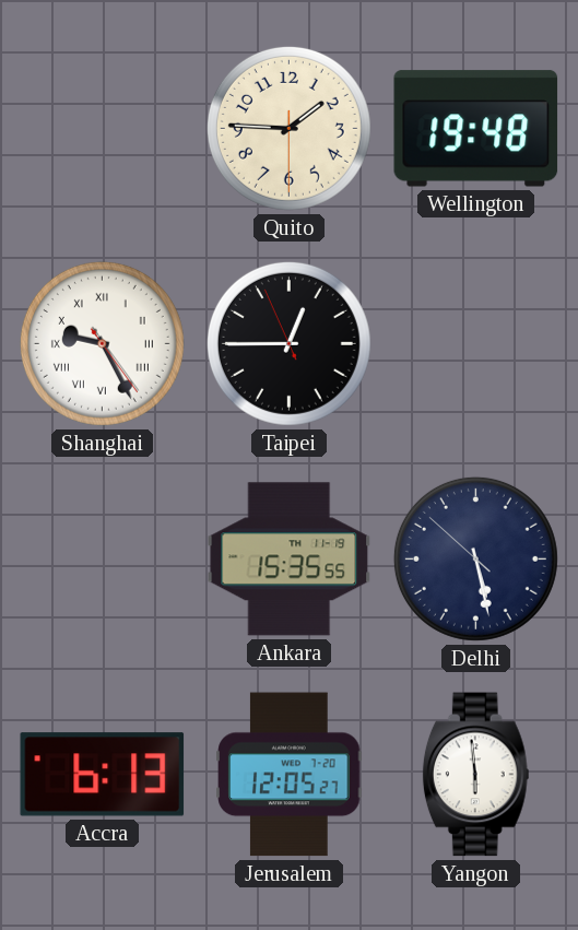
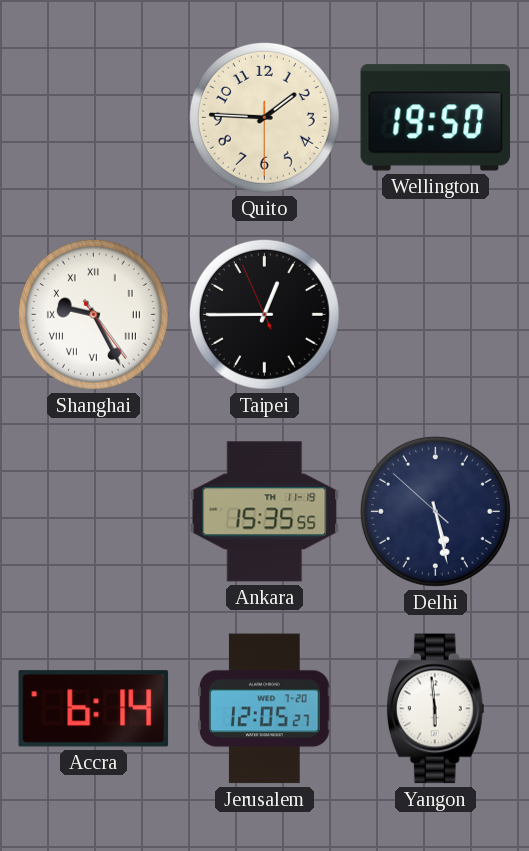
Wellington: 19:48 -> 19:50
Accra: 6:13 -> 6:14
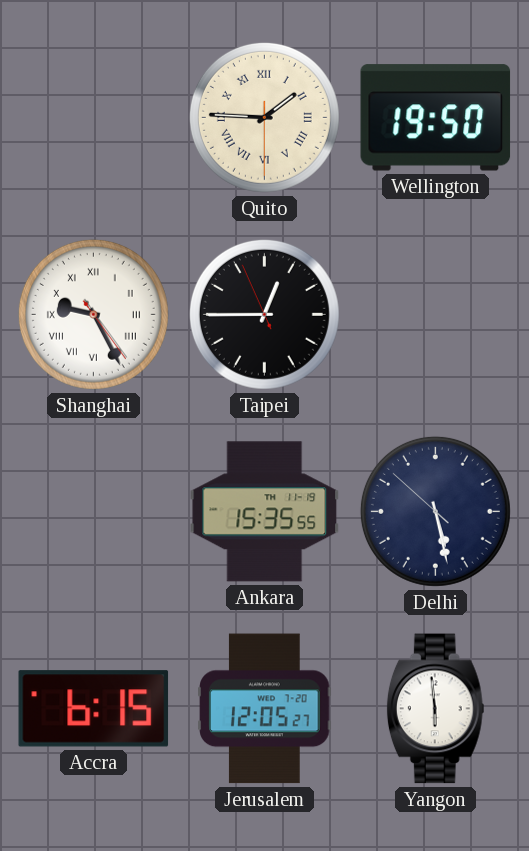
Quito numerals: Arabic -> Roman
Accra: 6:14 -> 6:15
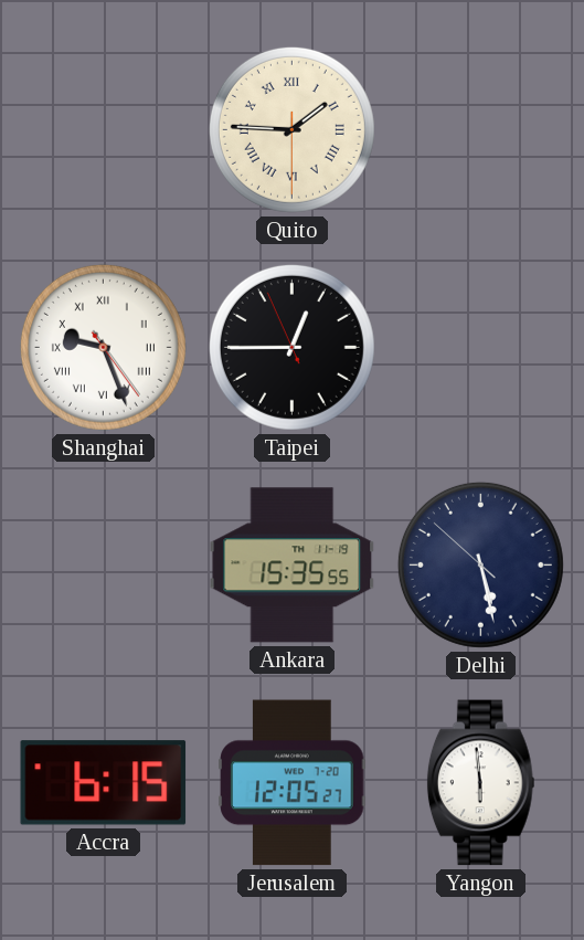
Wellington: 19:50 -> none
Shanghai: 9:25 -> 9:26
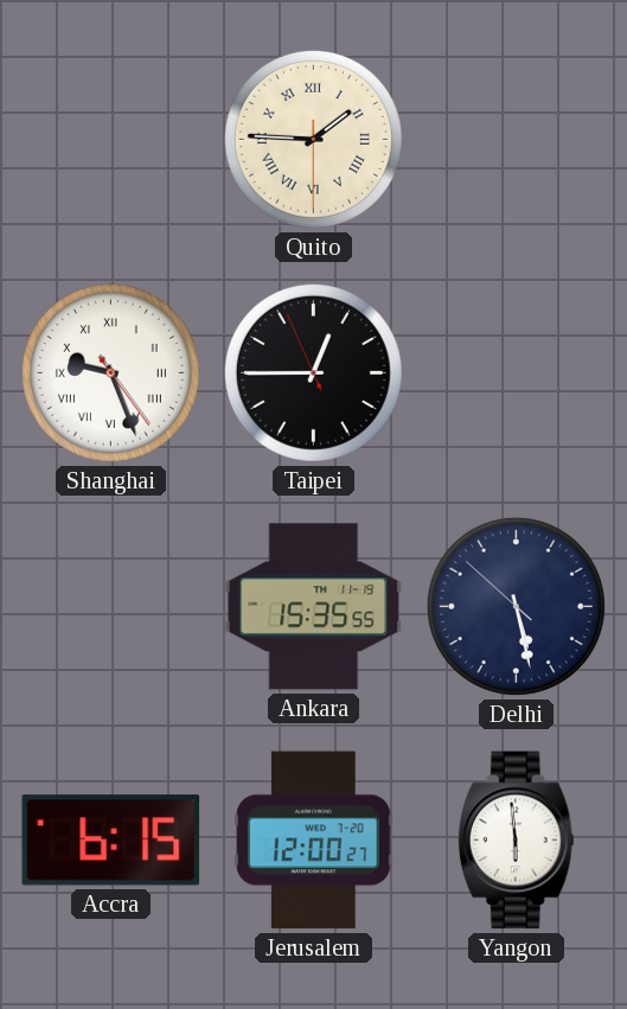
Jerusalem: 12:05 -> 12:00
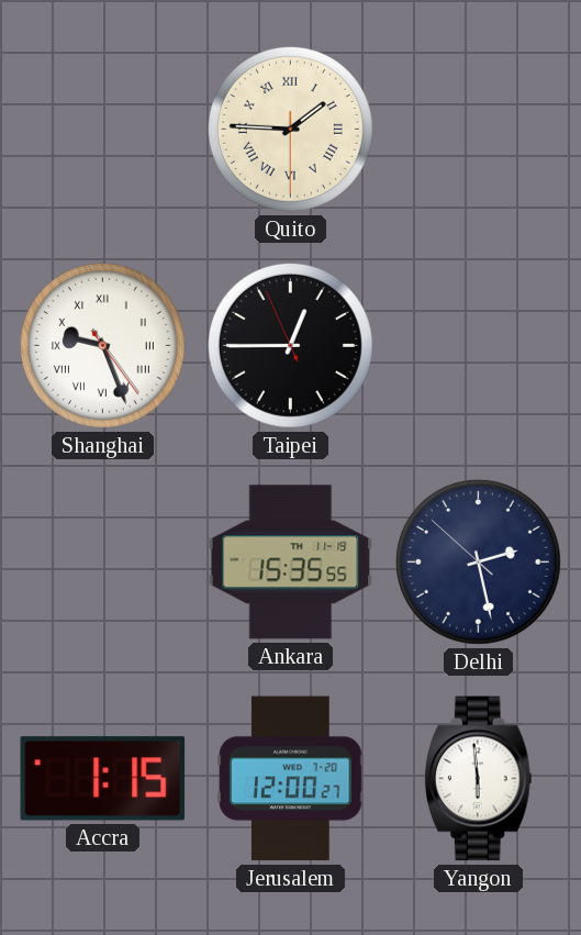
Delhi: 5:27 -> 2:27
Accra: 6:15 -> 1:15
